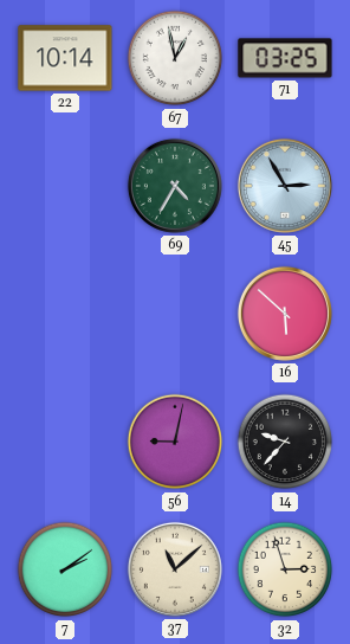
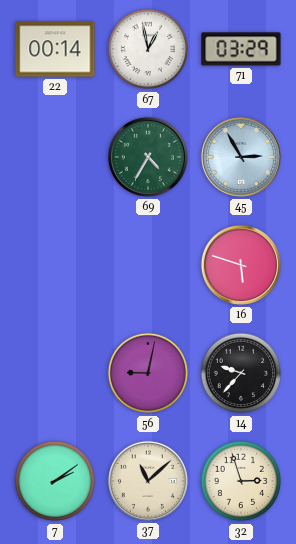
22: 10:14 -> 00:14
71: 03:25 -> 03:29
16: 5:52 -> 5:48
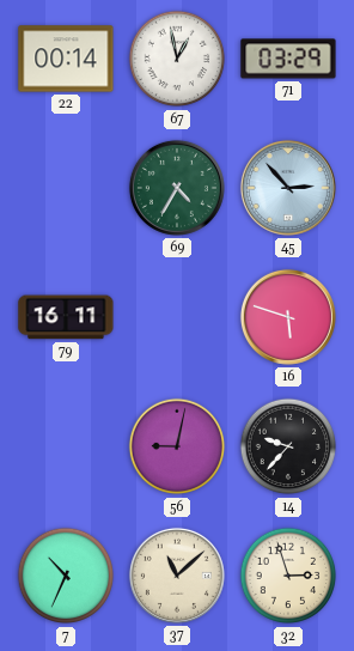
45: 2:55 -> 2:53
79: none -> 16:11
7: 2:09 -> 10:34
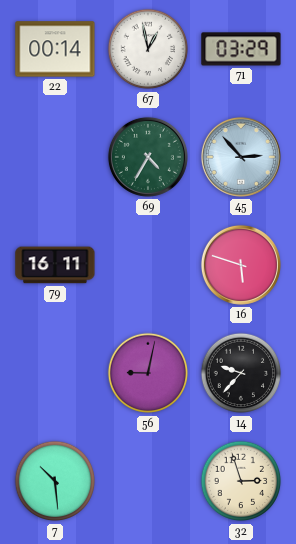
7: 10:34 -> 10:29
37: 11:08 -> none
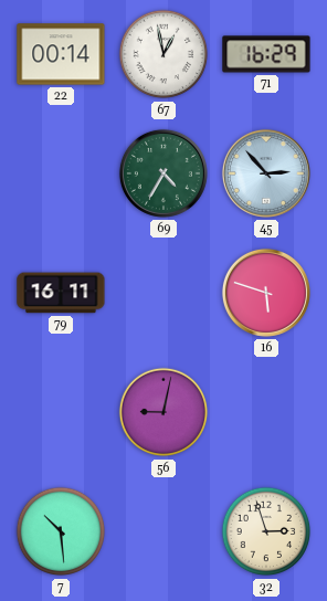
71: 03:29 -> 16:29
14: 9:37 -> none
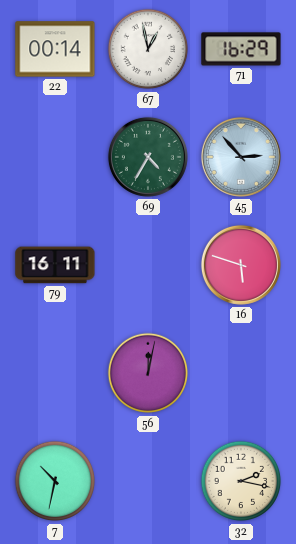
56: 9:02 -> 12:02
7: 10:29 -> 10:32
32: 2:57 -> 2:17
